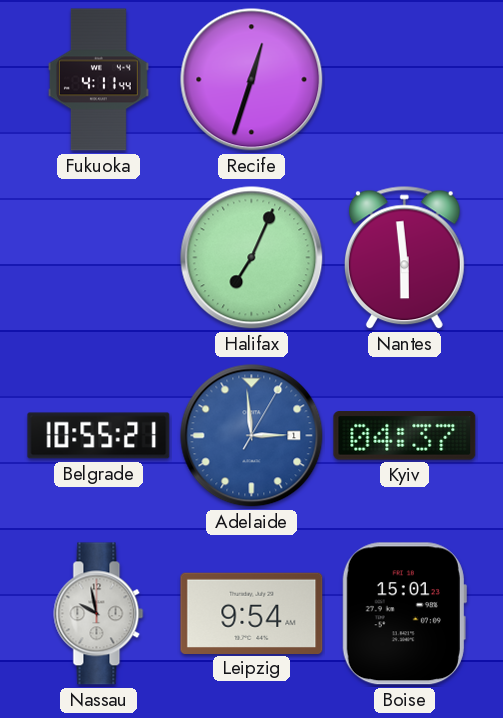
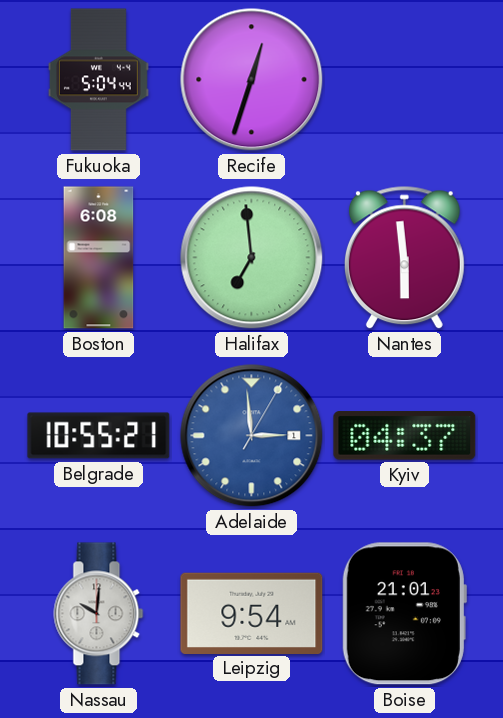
Fukuoka: 4:11 -> 5:04
Boston: none -> 6:08
Halifax: 7:04 -> 6:59
Nassau: 9:58 -> 10:01
Boise: 15:01 -> 21:01
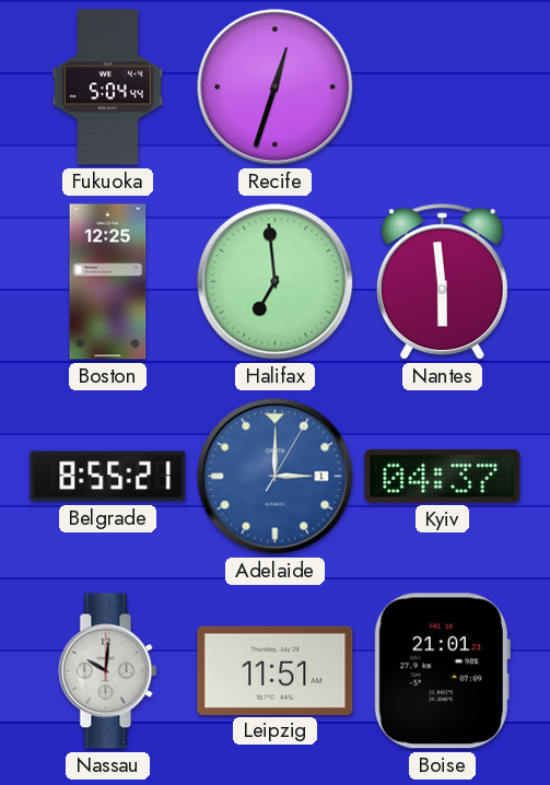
Boston: 6:08 -> 12:25
Belgrade: 10:55 -> 8:55
Adelaide: 2:59 -> 3:00
Leipzig: 9:54 -> 11:51
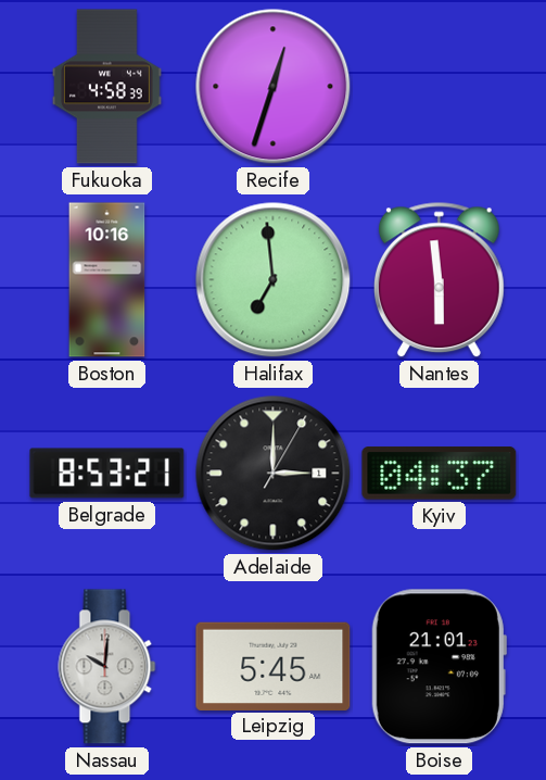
Fukuoka: 5:04 -> 4:58
Boston: 12:25 -> 10:16
Belgrade: 8:55 -> 8:53
Adelaide dial: blue -> black
Leipzig: 11:51 -> 5:45
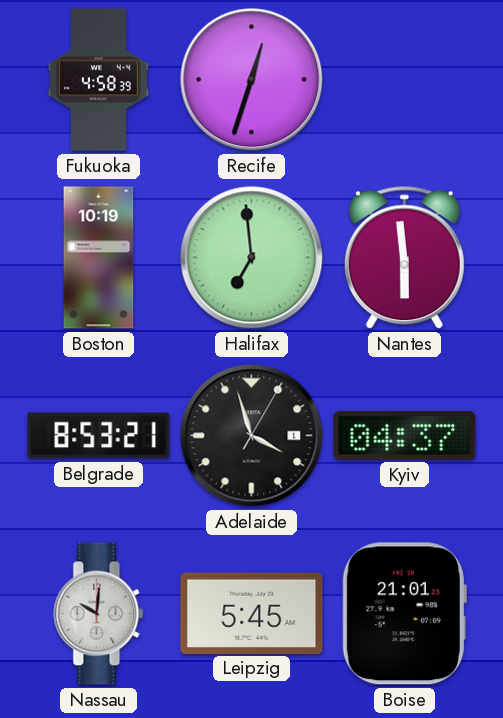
Boston: 10:16 -> 10:19
Adelaide: 3:00 -> 3:57
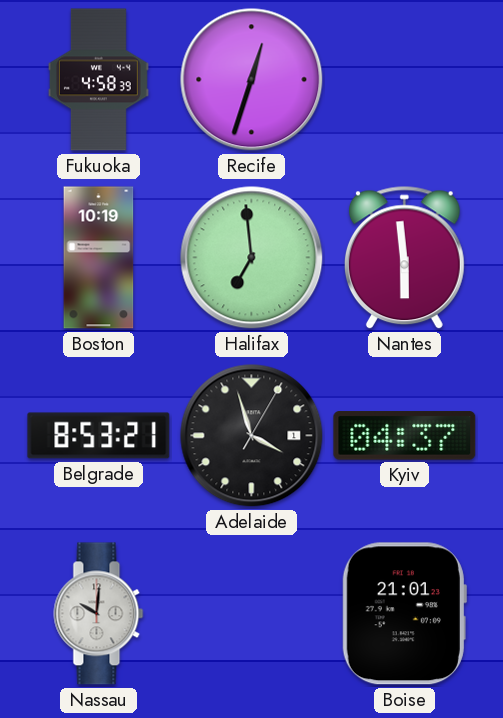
Leipzig: 5:45 -> none
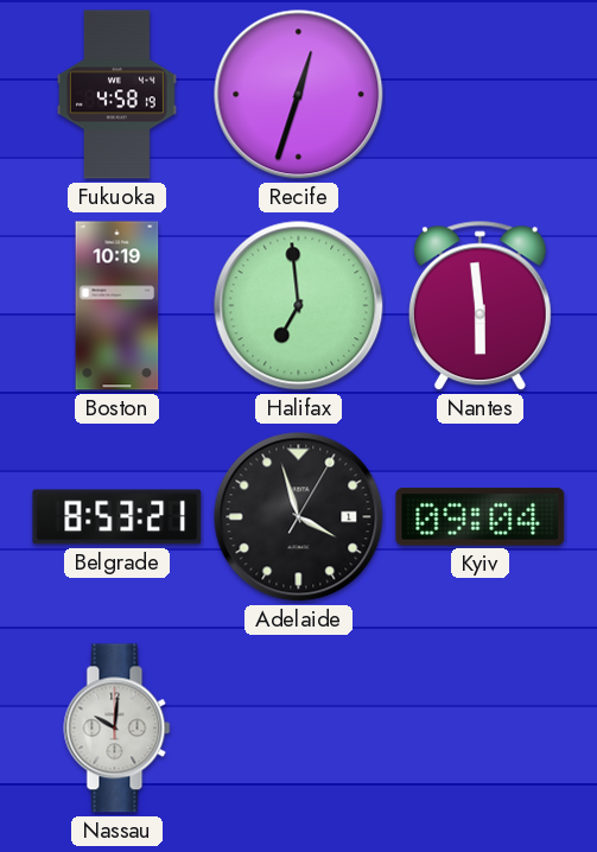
Fukuoka: 4:58:39 -> 4:58:19
Kyiv: 04:37 -> 09:04
Boise: 21:01 -> none
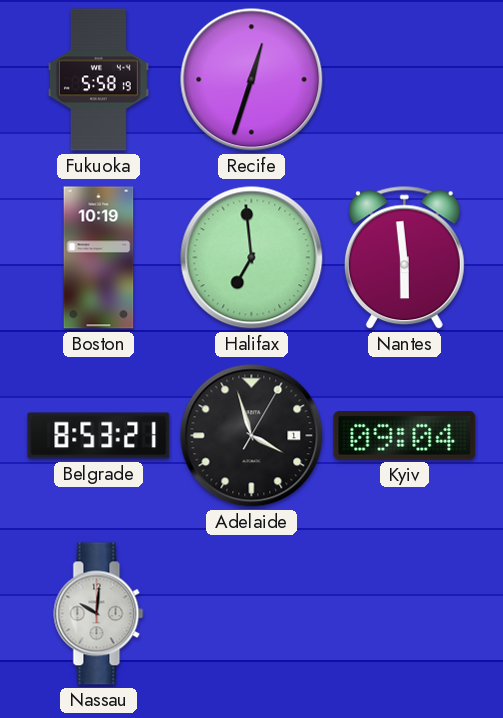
Fukuoka: 4:58 -> 5:58
